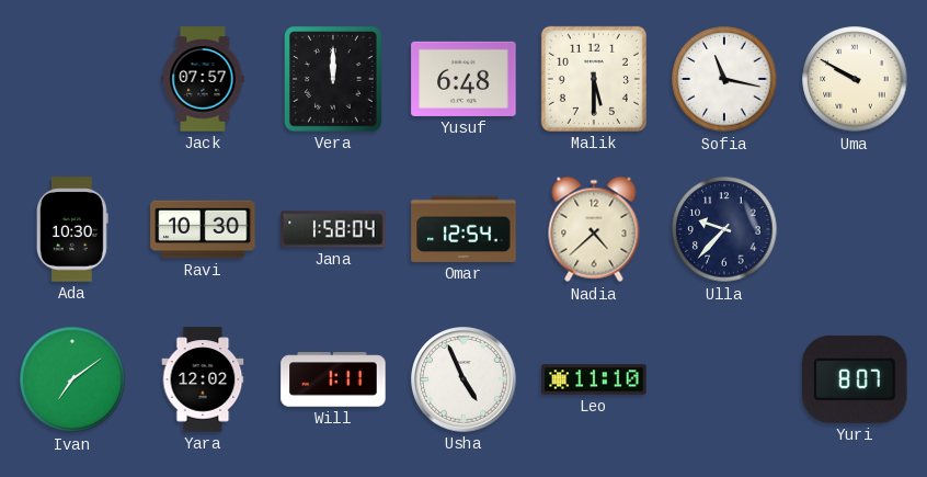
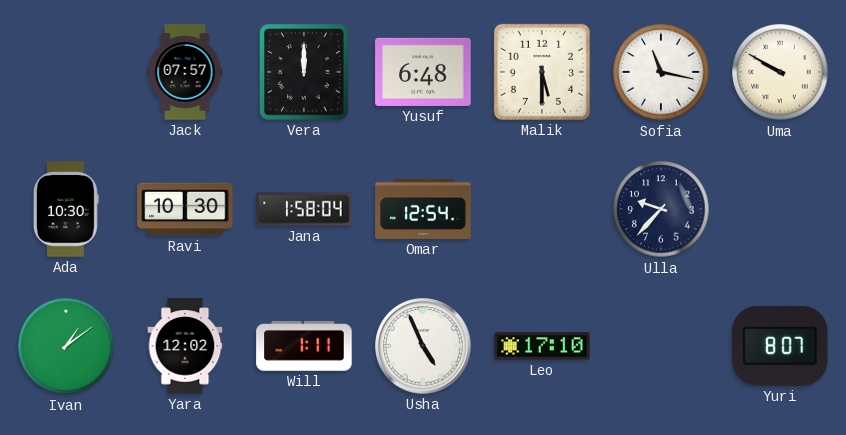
Nadia: 4:38 -> none
Ivan: 7:09 -> 1:09
Leo: 11:10 -> 17:10
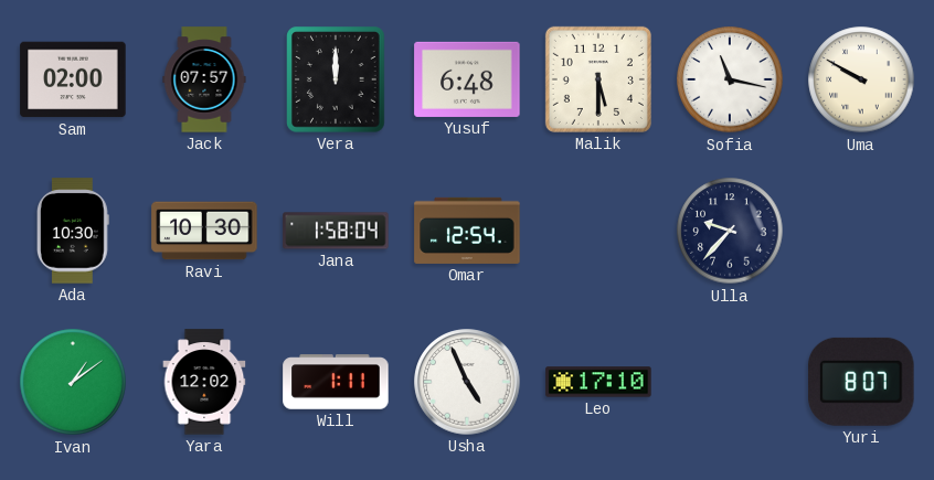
Sam: none -> 02:00
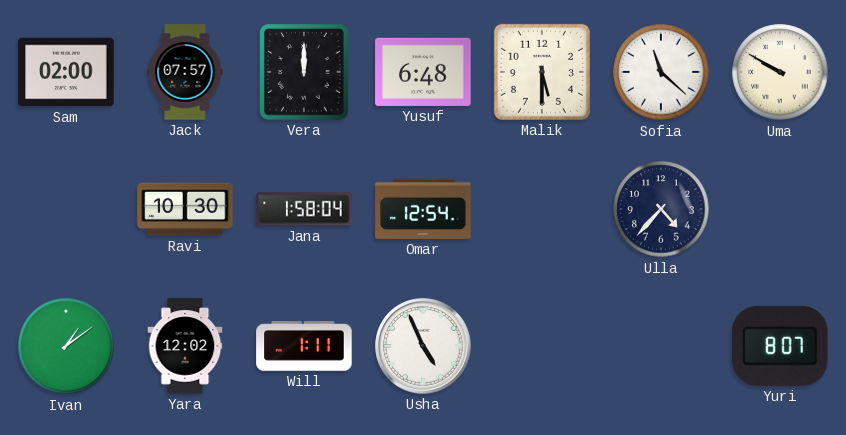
Sofia: 11:17 -> 11:22
Ada: 10:30 -> none
Ulla: 9:37 -> 4:37
Leo: 17:10 -> none
